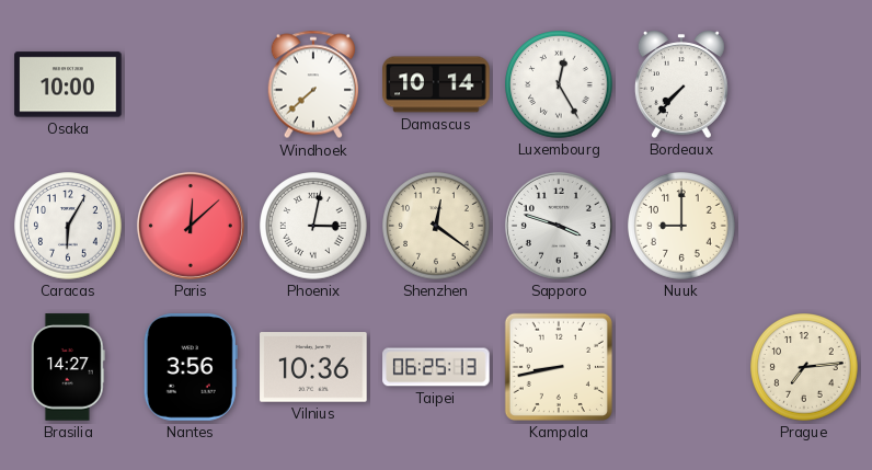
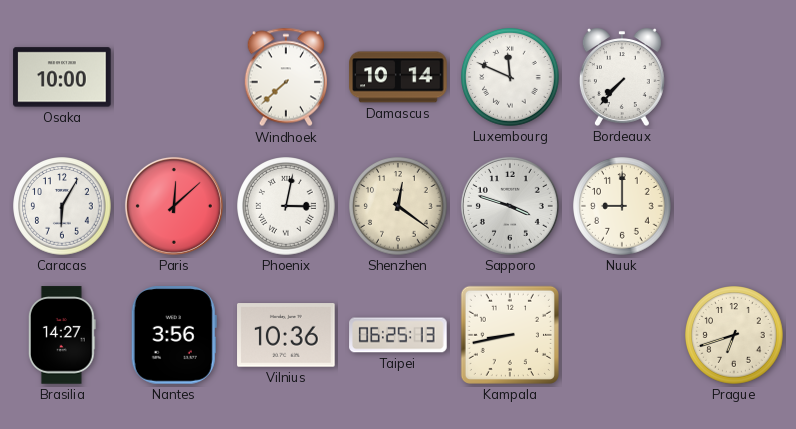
Luxembourg: 12:25 -> 11:49
Prague: 7:14 -> 6:42
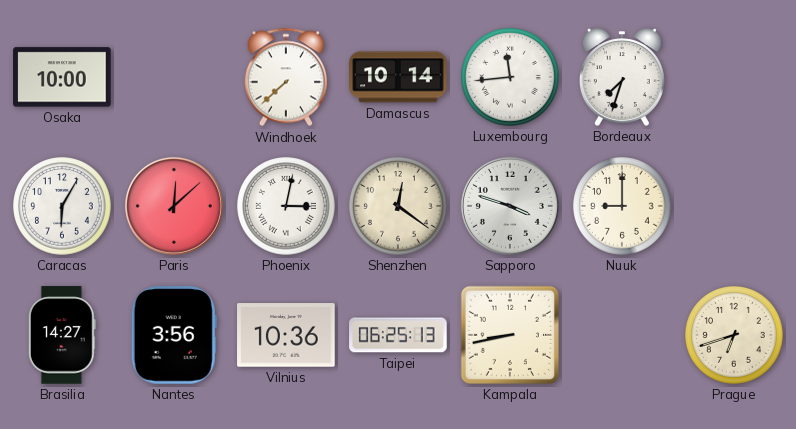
Luxembourg: 11:49 -> 11:44
Bordeaux: 7:37 -> 7:33
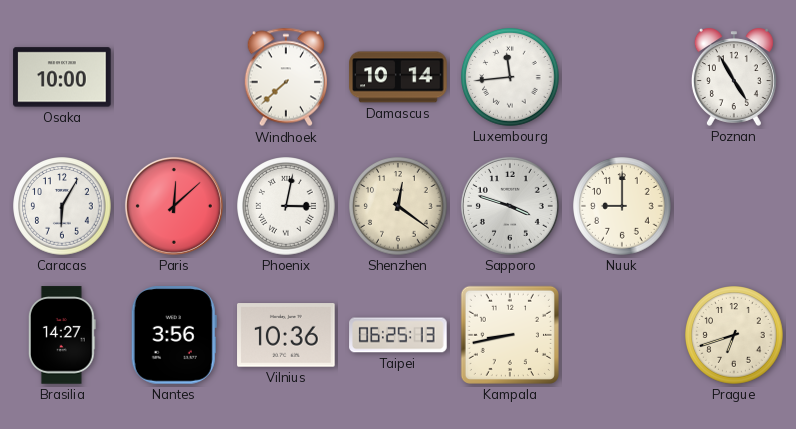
Bordeaux: 7:33 -> none
Poznan: none -> 4:55
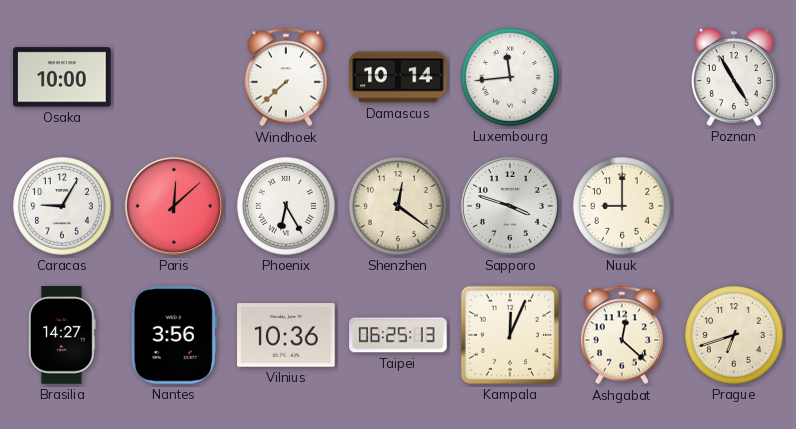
Caracas: 6:05 -> 9:05
Phoenix: 3:02 -> 6:25
Kampala: 8:43 -> 12:04
Ashgabat: none -> 12:22
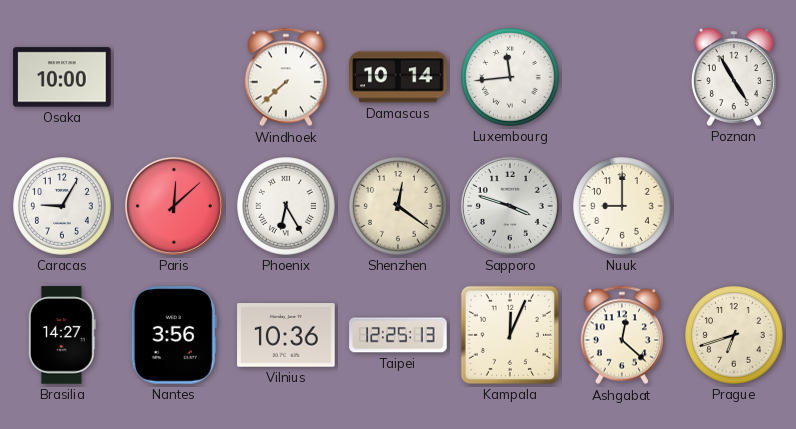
Taipei: 06:25 -> 12:25
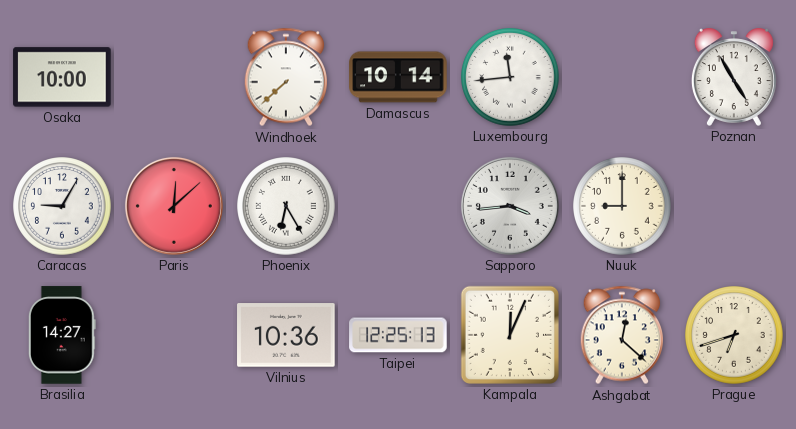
Shenzhen: 12:21 -> none
Sapporo: 3:48 -> 3:44
Nantes: 3:56 -> none
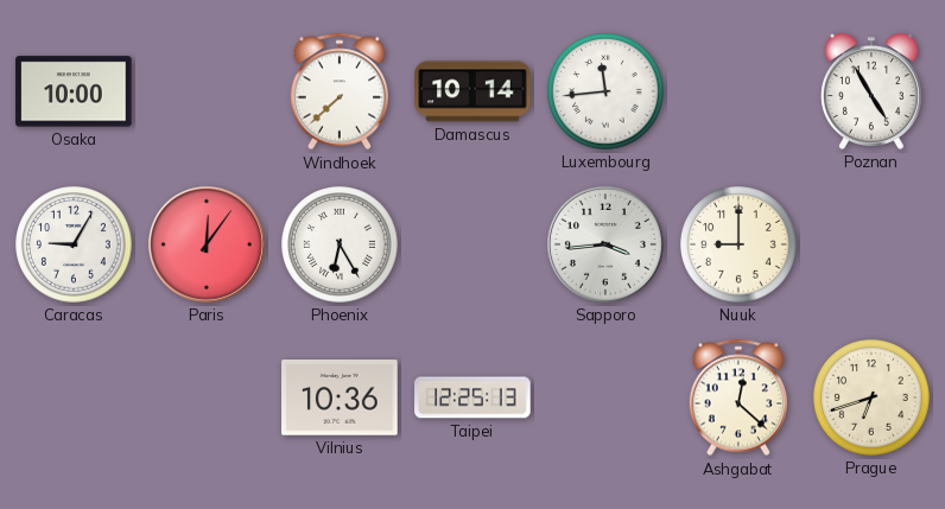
Paris: 12:08 -> 12:06
Brasilia: 14:27 -> none
Kampala: 12:04 -> none
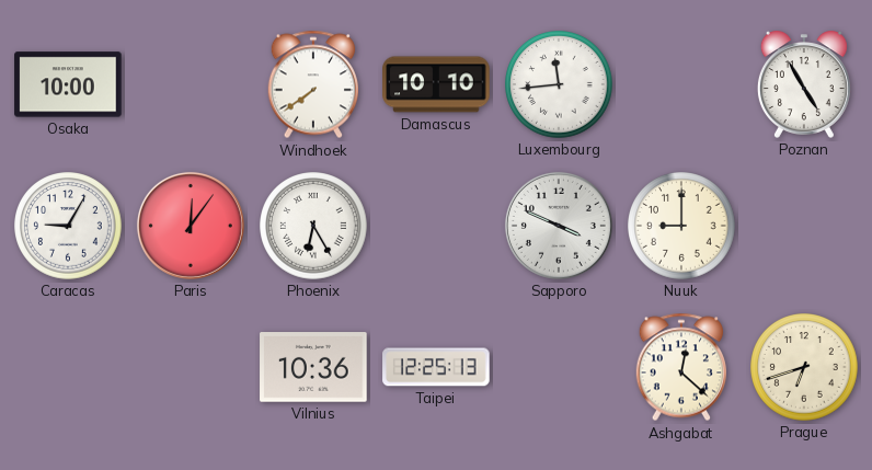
Windhoek: 7:38 -> 7:39
Damascus: 10:14 -> 10:10
Sapporo: 3:44 -> 3:49
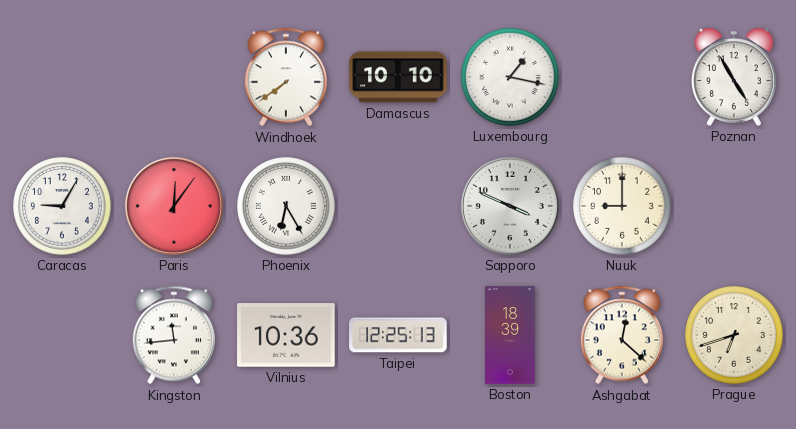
Osaka: 10:00 -> none
Luxembourg: 11:44 -> 1:17
Kingston: none -> 11:44
Boston: none -> 18:39
